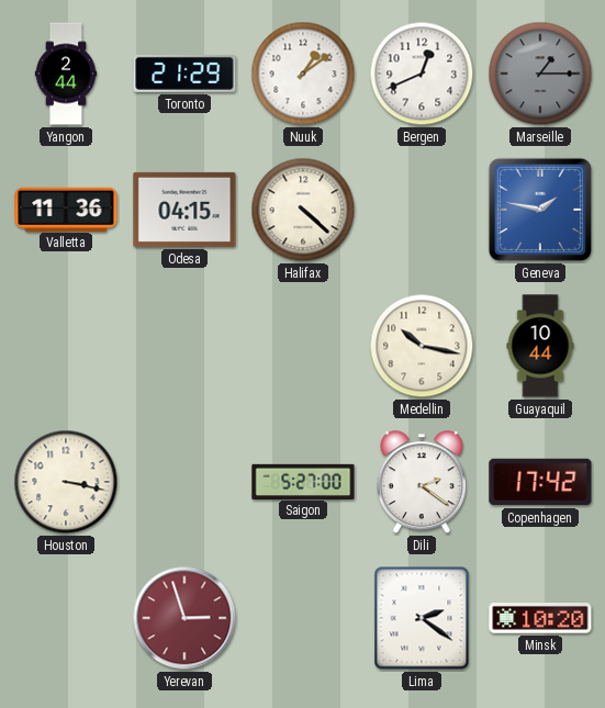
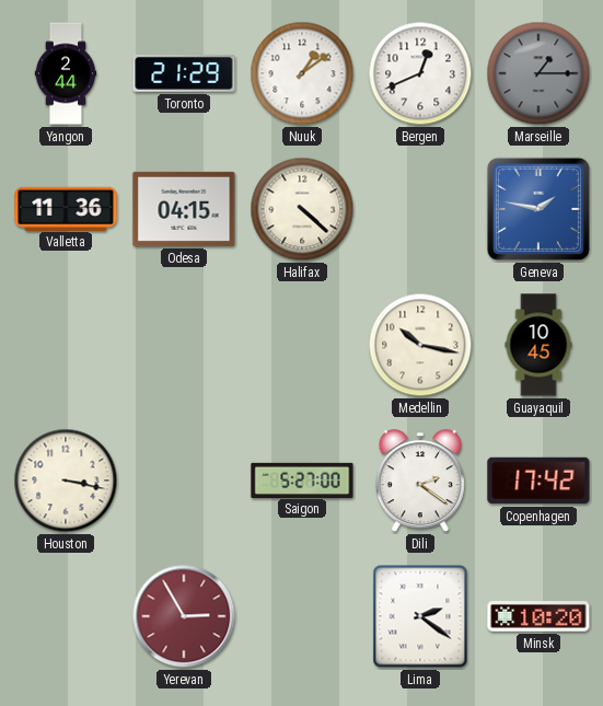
Guayaquil: 10:44 -> 10:45
Yerevan: 2:57 -> 2:55
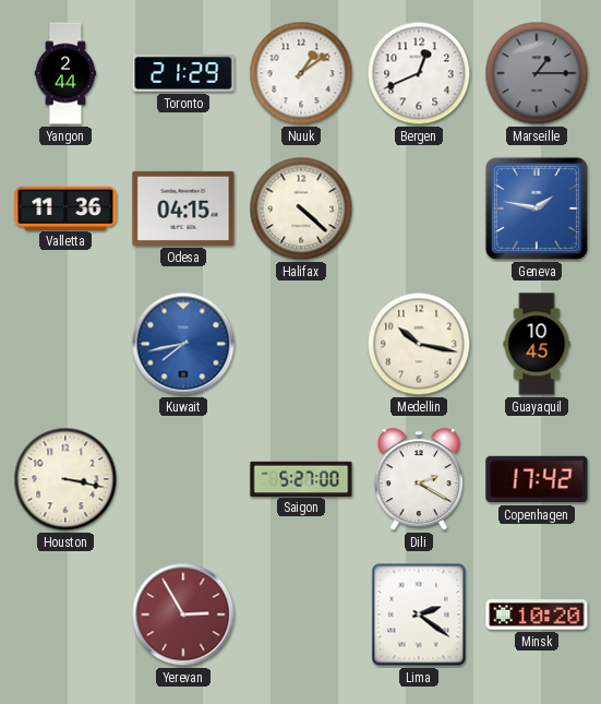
Kuwait: none -> 7:43
Dili: 2:21 -> 2:20
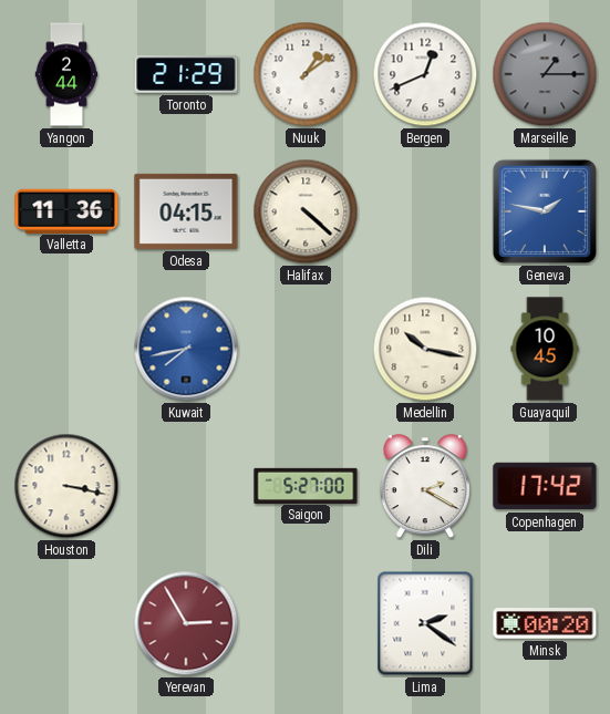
Minsk: 10:20 -> 00:20
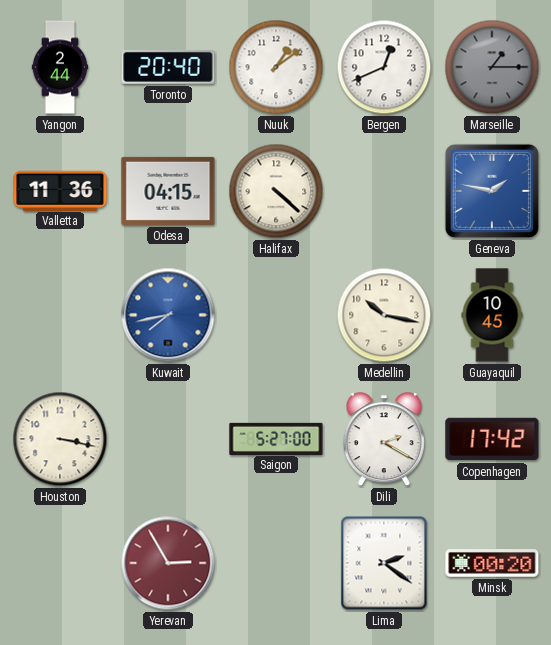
Toronto: 21:29 -> 20:40
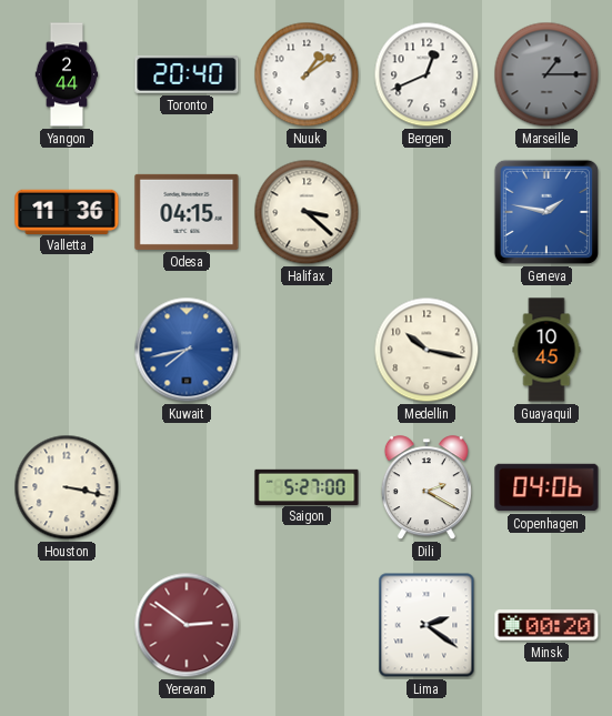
Halifax: 4:22 -> 3:22
Copenhagen: 17:42 -> 04:06
Yerevan: 2:55 -> 2:51
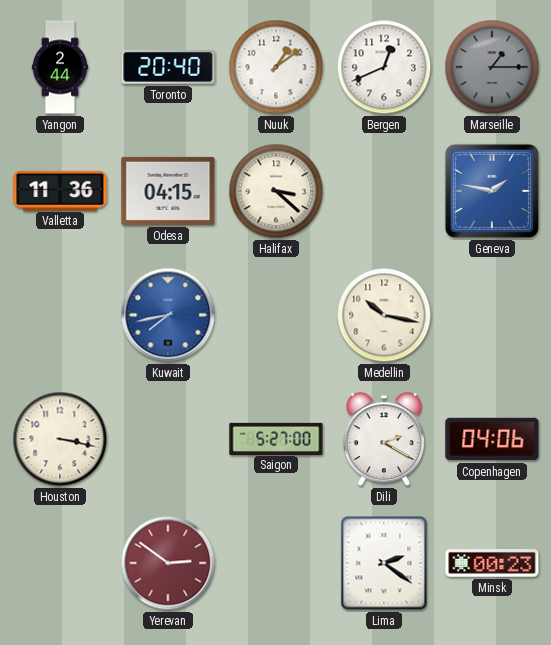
Guayaquil: 10:45 -> none
Minsk: 00:20 -> 00:23
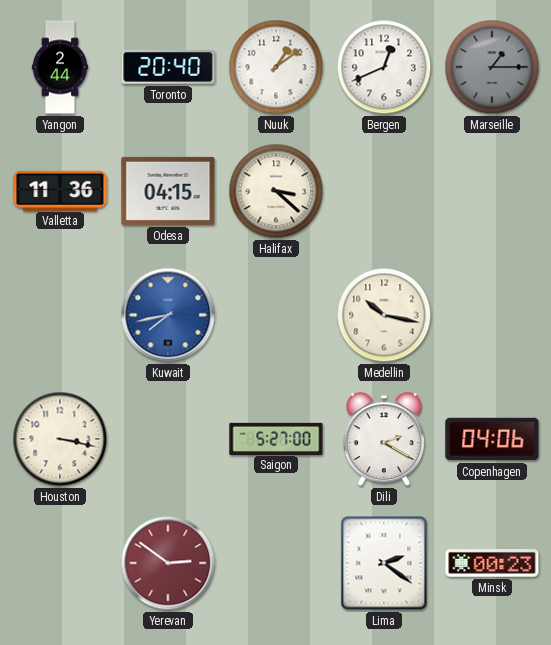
Geneva: 1:47 -> none
